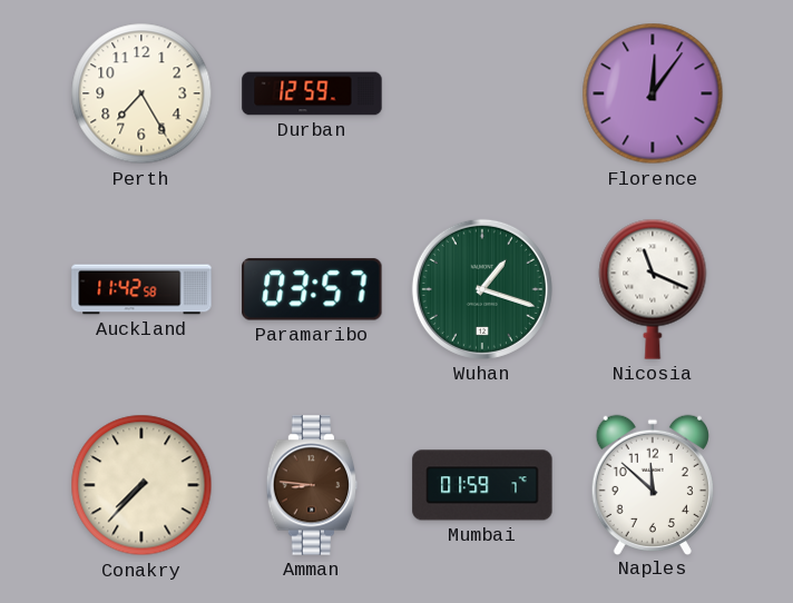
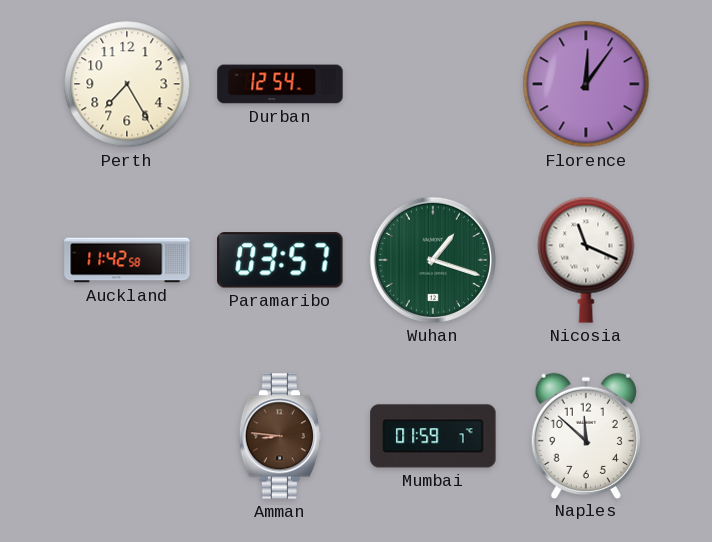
Durban: 12:59 -> 12:54
Conakry: 7:37 -> none
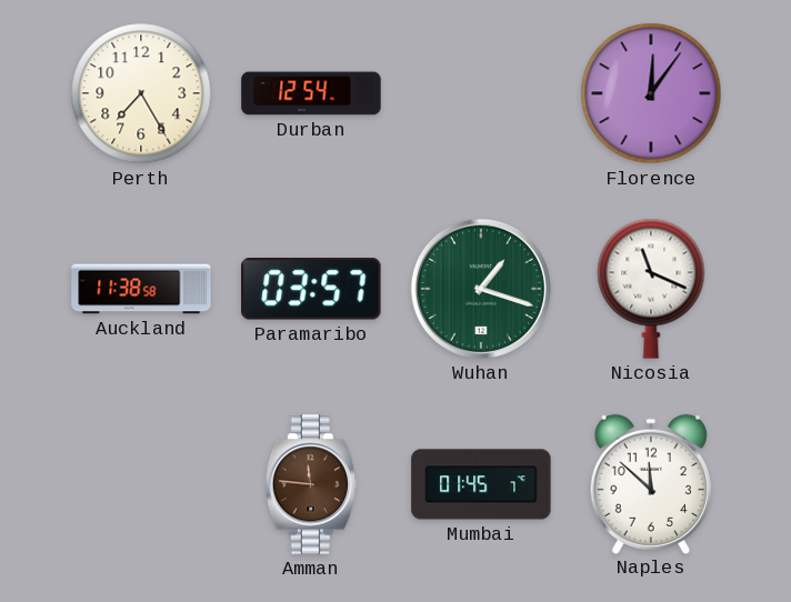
Auckland: 11:42 -> 11:38
Amman: 8:46 -> 11:46
Mumbai: 01:59 -> 01:45
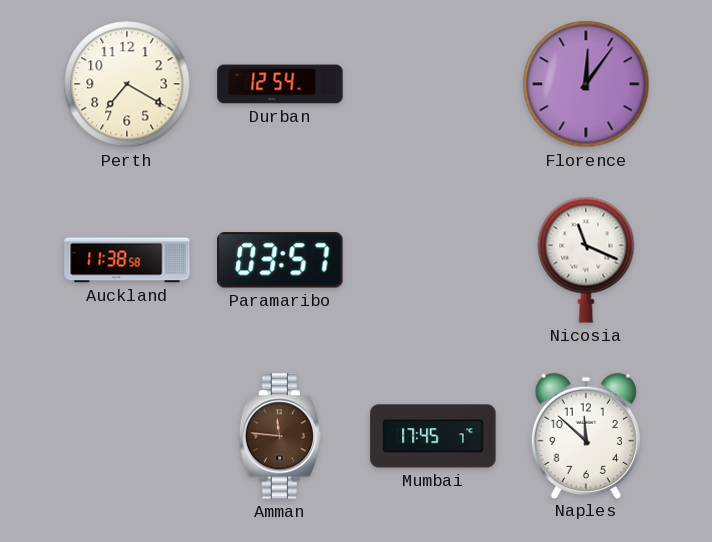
Perth: 7:25 -> 7:20
Wuhan: 1:18 -> none
Mumbai: 01:45 -> 17:45
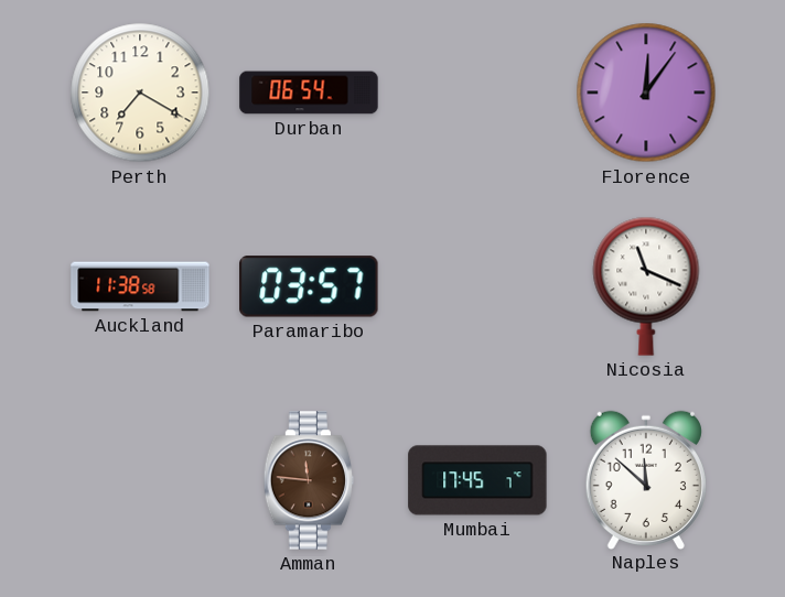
Durban: 12:54 -> 06:54
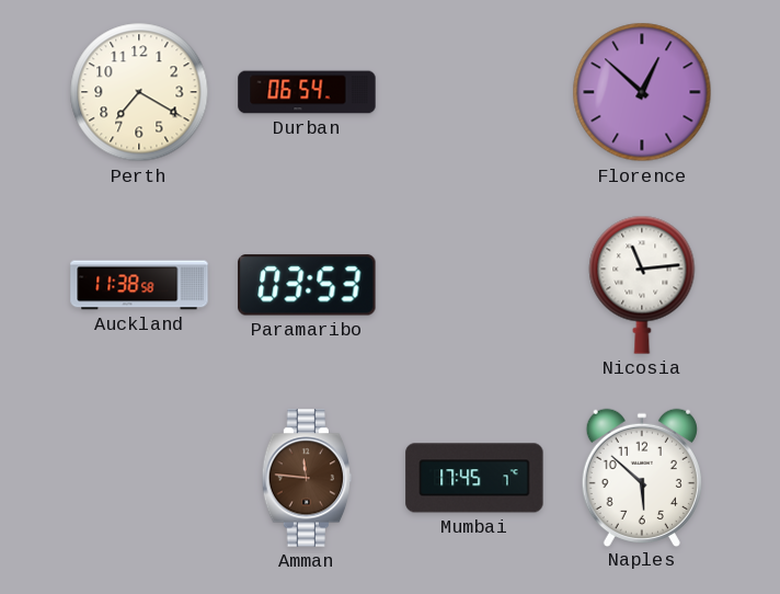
Florence: 12:06 -> 12:52
Paramaribo: 03:57 -> 03:53
Nicosia: 11:19 -> 11:14
Naples: 11:52 -> 5:52
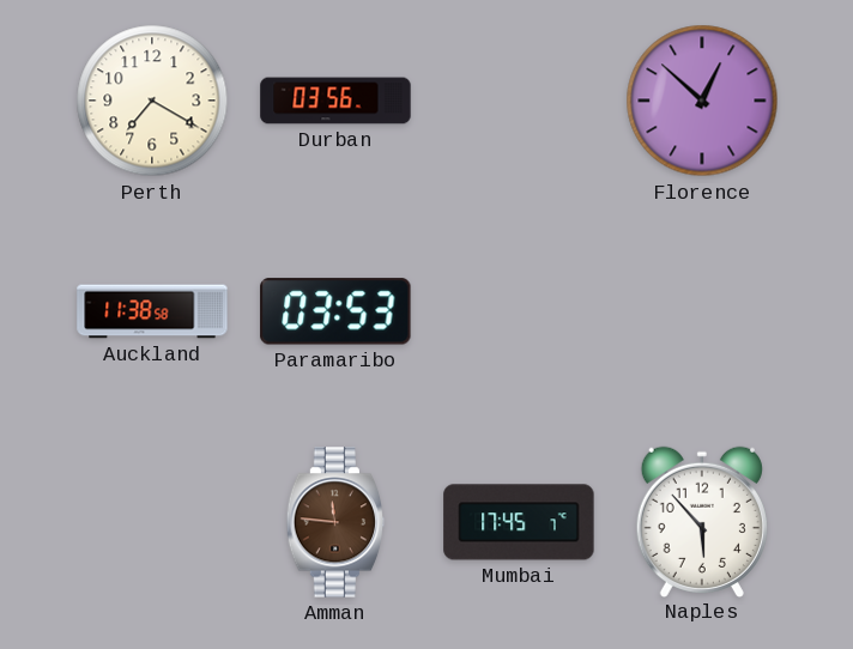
Durban: 06:54 -> 03:56
Nicosia: 11:14 -> none
Naples: 5:52 -> 5:53
